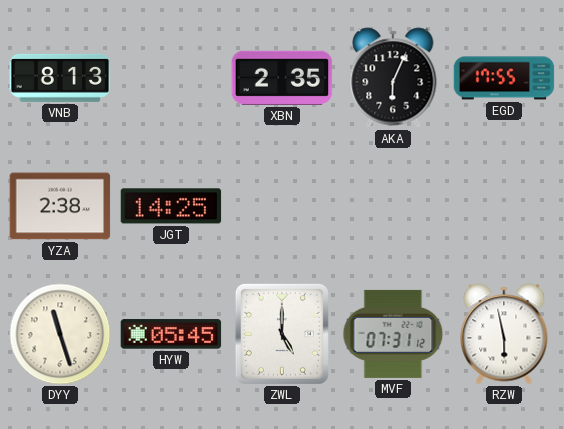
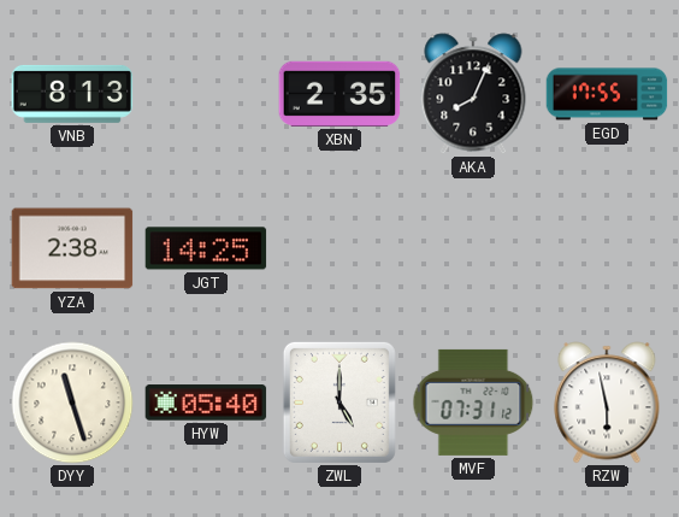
AKA: 6:04 -> 8:04
HYW: 05:45 -> 05:40
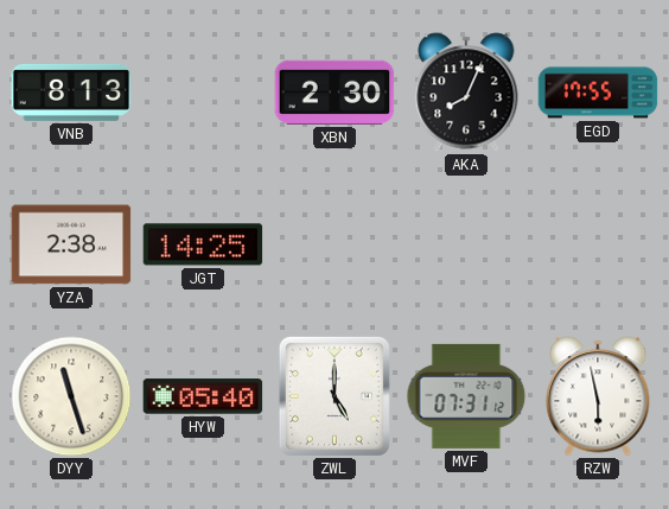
XBN: 2:35 -> 2:30
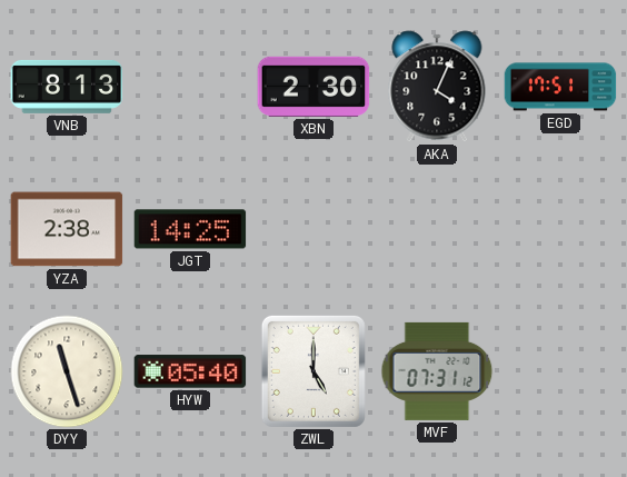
AKA: 8:04 -> 4:04
EGD: 17:55 -> 17:51
RZW: 5:58 -> none
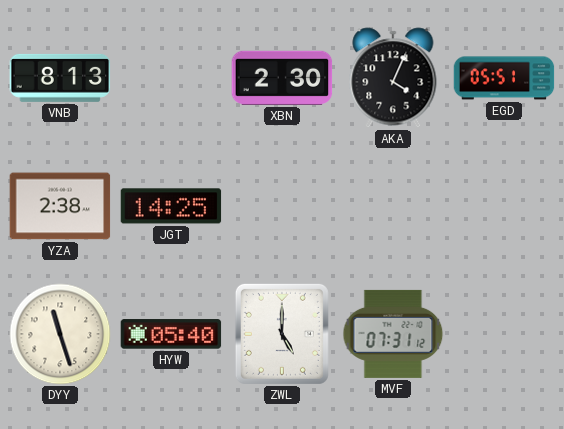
EGD: 17:51 -> 05:51
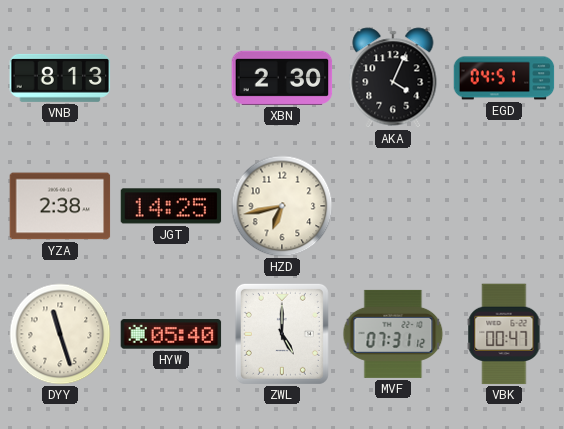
EGD: 05:51 -> 04:51
HZD: none -> 6:43
VBK: none -> 00:47
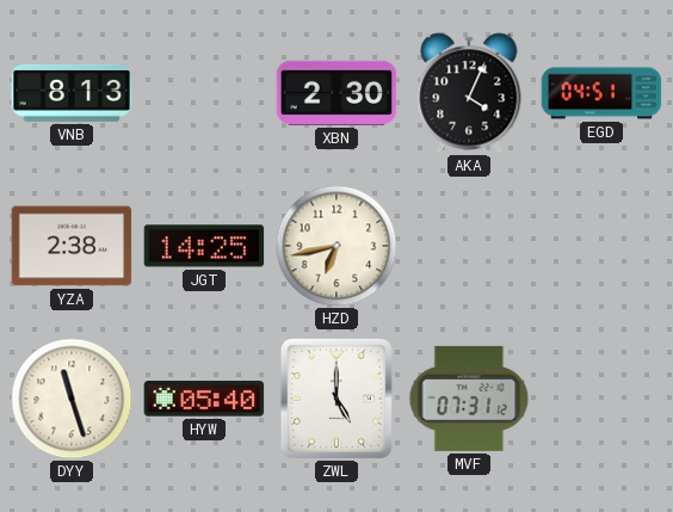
VBK: 00:47 -> none
